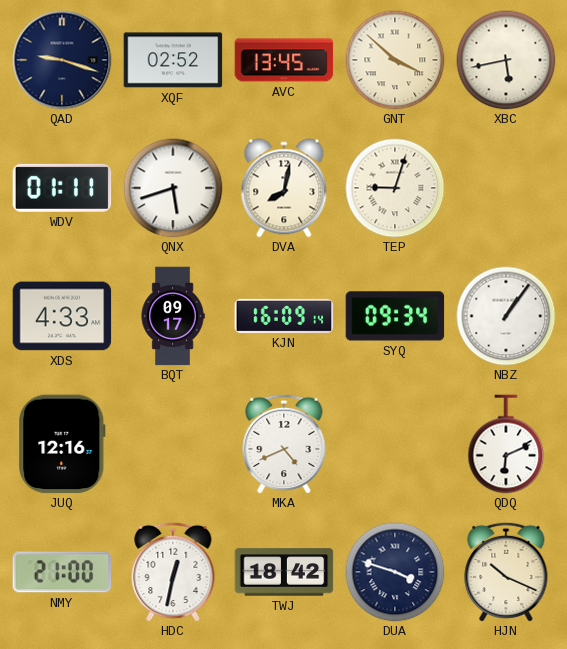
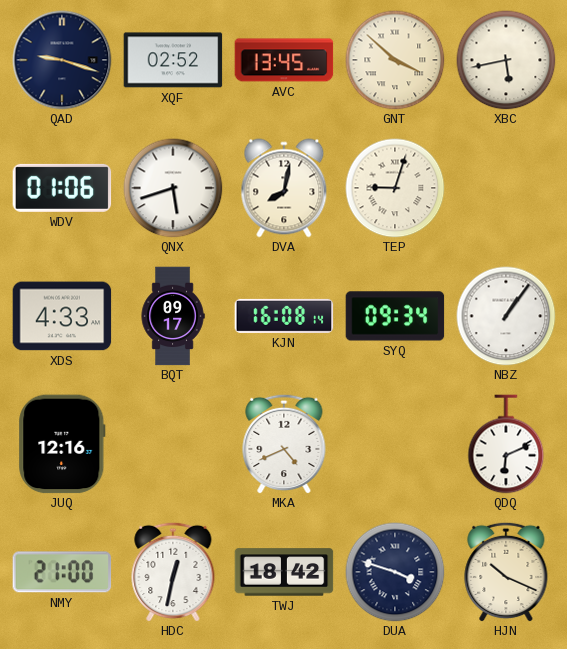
WDV: 01:11 -> 01:06
KJN: 16:09 -> 16:08
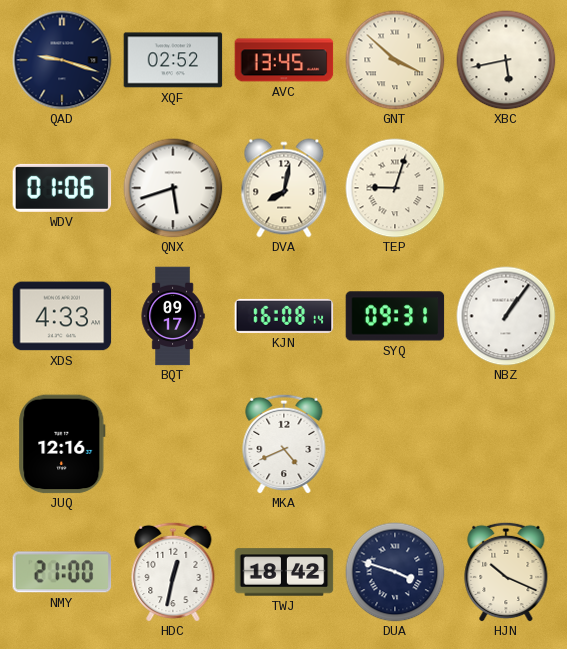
SYQ: 09:34 -> 09:31
QDQ: 6:11 -> none
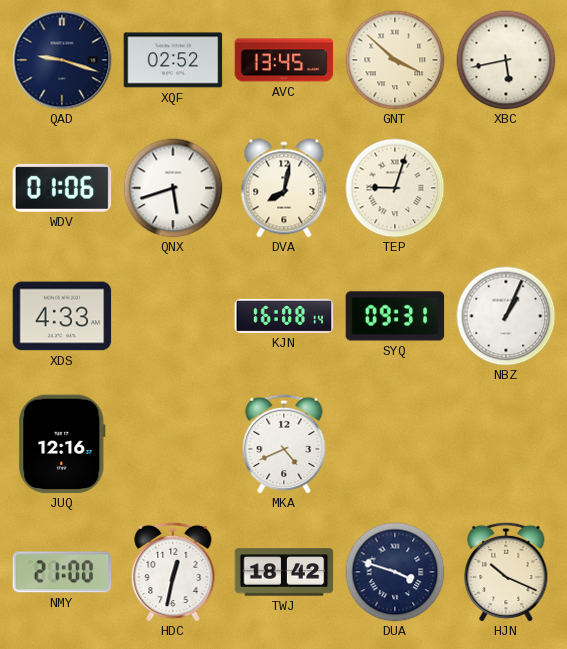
BQT: 09:17 -> none
NBZ: 1:06 -> 1:04
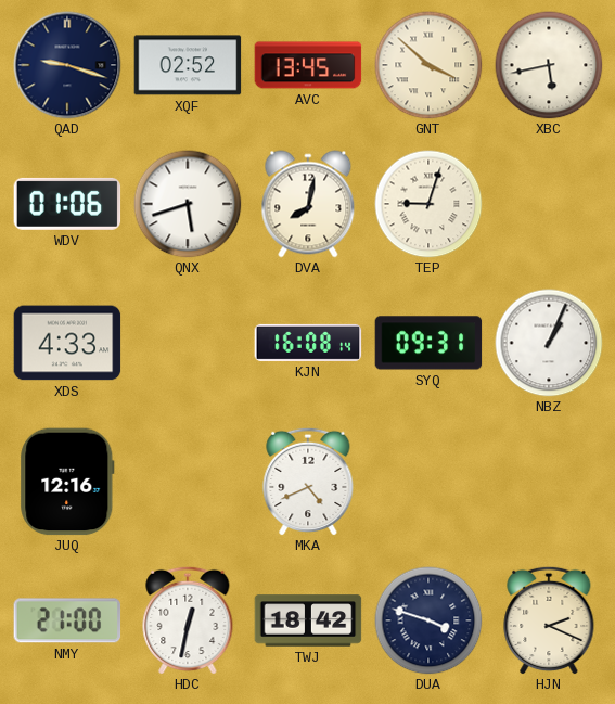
HJN: 10:19 -> 2:19
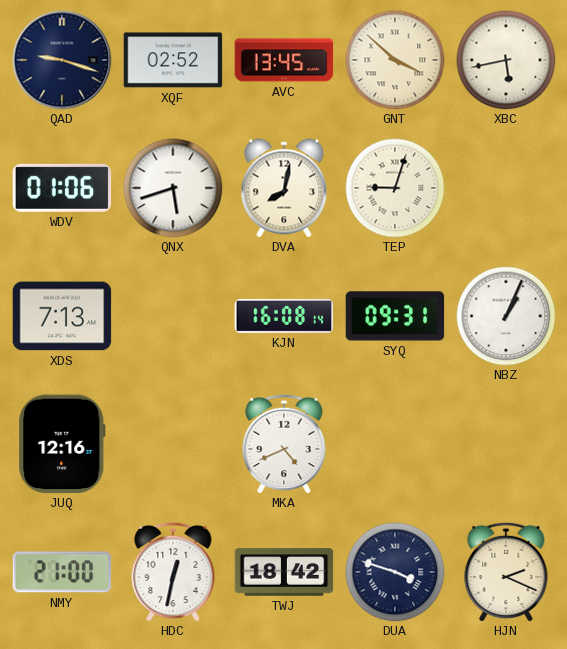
XDS: 4:33 -> 7:13
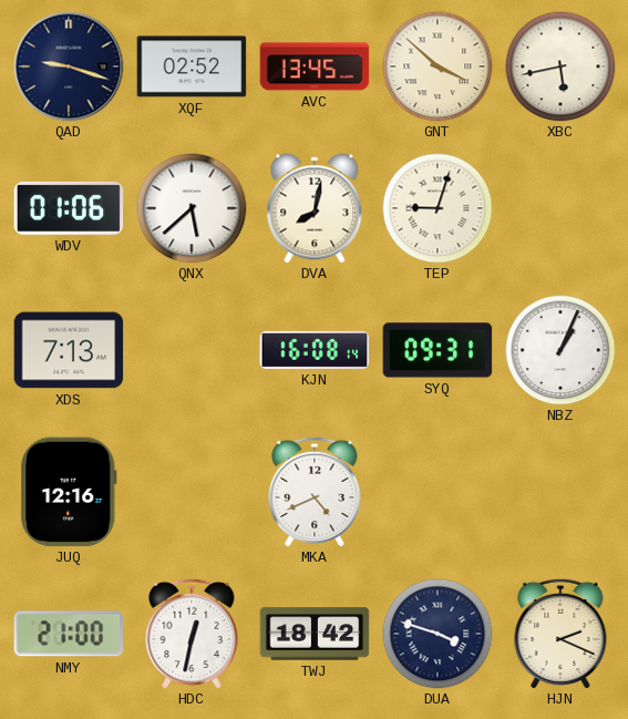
QNX: 5:42 -> 5:38
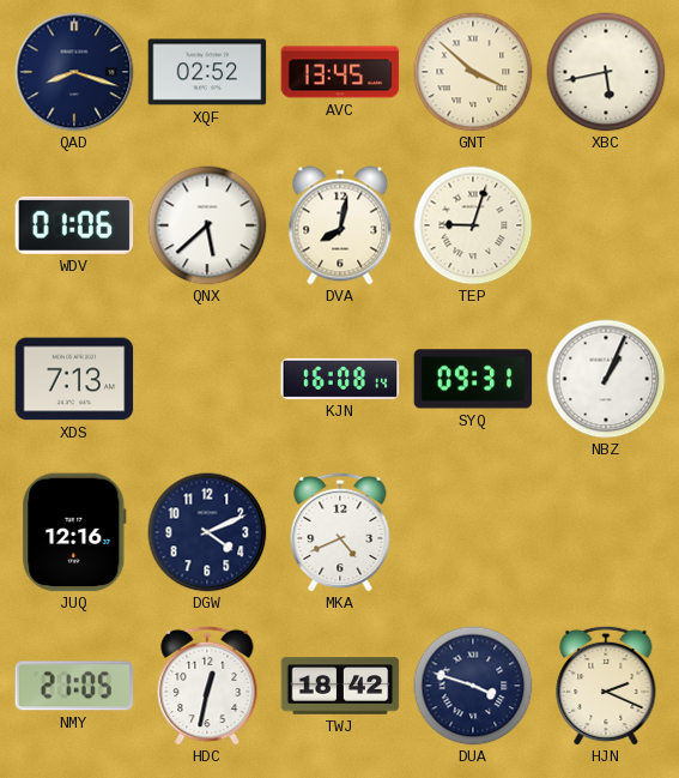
QAD: 9:18 -> 8:18
DGW: none -> 4:11
NMY: 21:00 -> 21:05
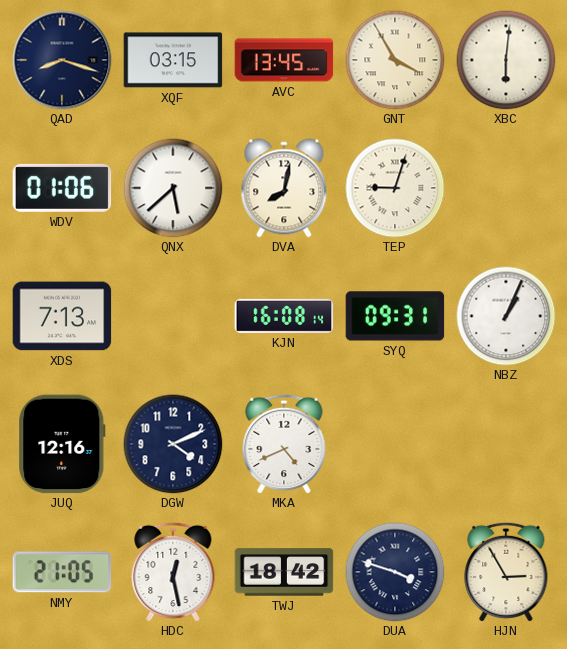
XQF: 02:52 -> 03:15
GNT: 3:52 -> 3:55
XBC: 5:43 -> 6:01
HDC: 12:32 -> 12:28
HJN: 2:19 -> 2:55
